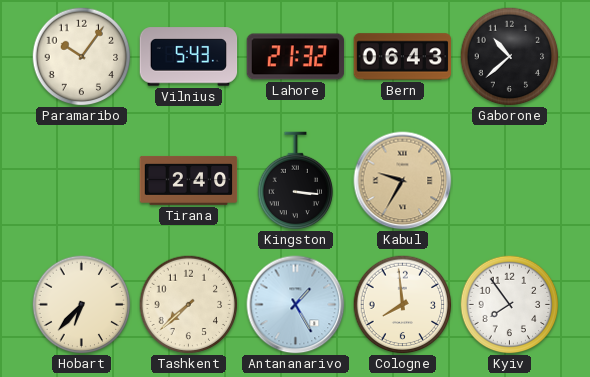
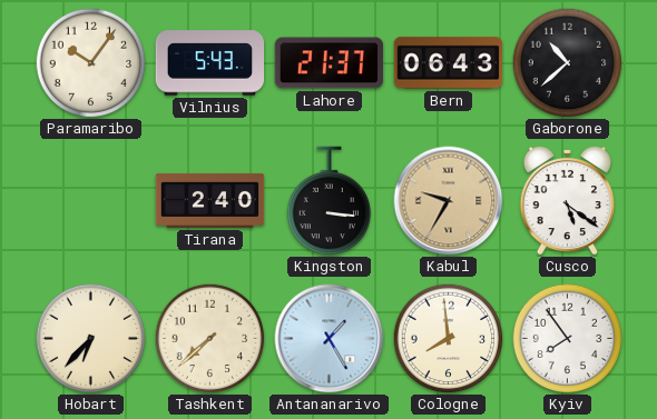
Lahore: 21:32 -> 21:37
Cusco: none -> 5:21
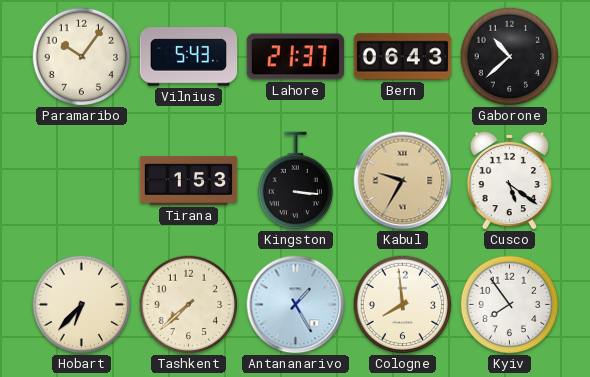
Tirana: 2:40 -> 1:53
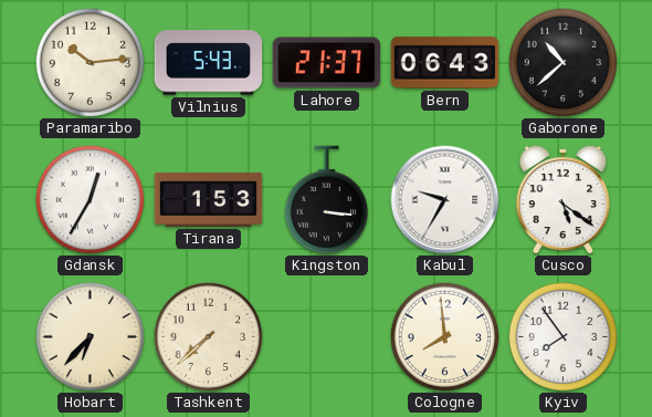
Paramaribo: 10:06 -> 10:14
Gdansk: none -> 12:35
Kabul dial: champagne -> white
Antananarivo: 1:25 -> none
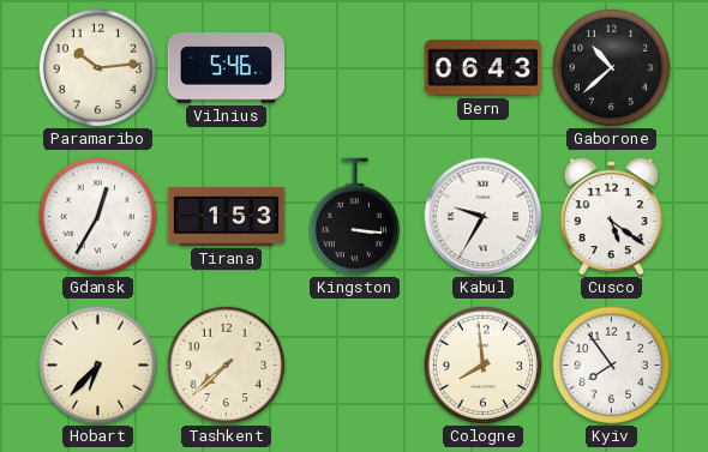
Vilnius: 5:43 -> 5:46
Lahore: 21:37 -> none
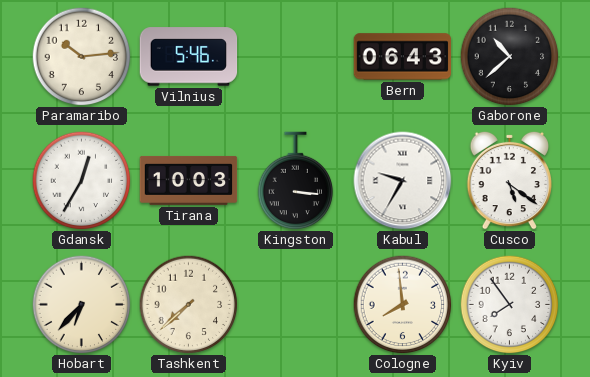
Tirana: 1:53 -> 10:03
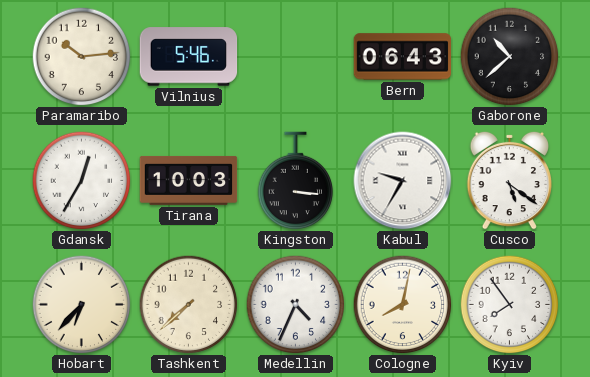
Medellin: none -> 4:34
Cologne: 7:59 -> 8:02
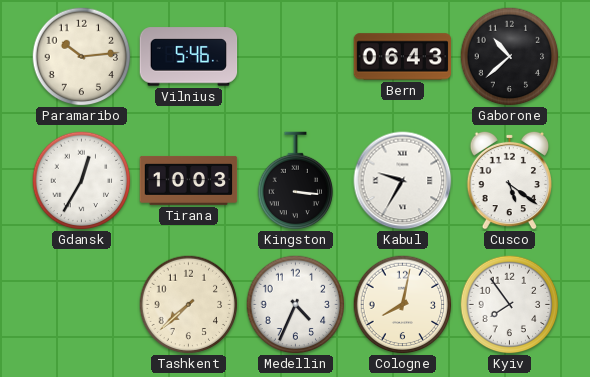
Hobart: 6:37 -> none
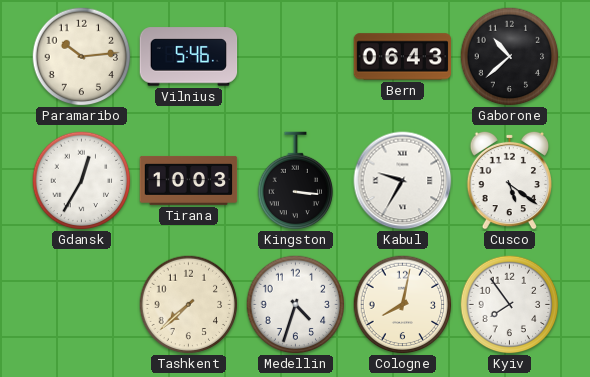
Medellin: 4:34 -> 4:33
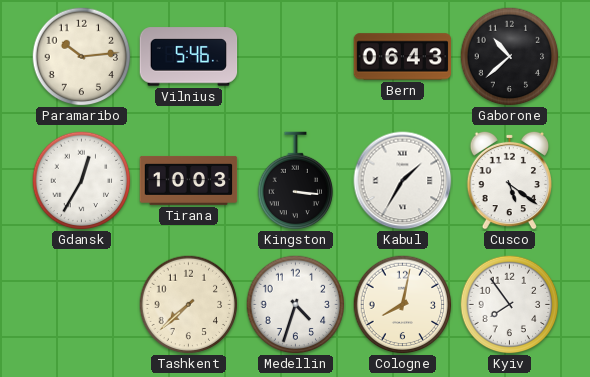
Kabul: 9:35 -> 1:35
